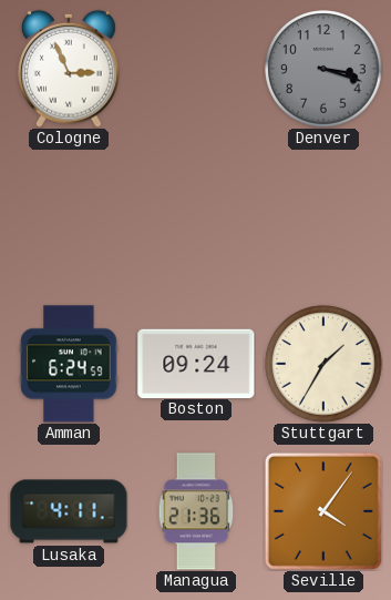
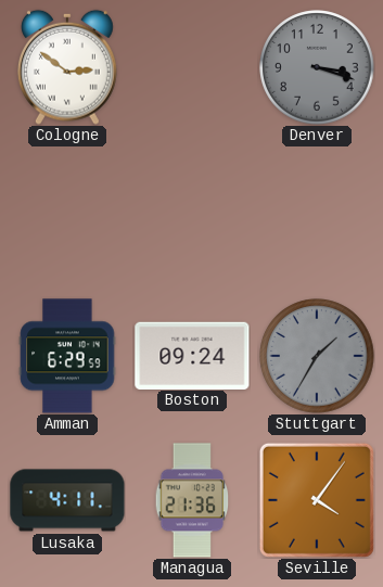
Cologne: 2:56 -> 2:51
Amman: 6:24 -> 6:29
Stuttgart dial: cream -> grey
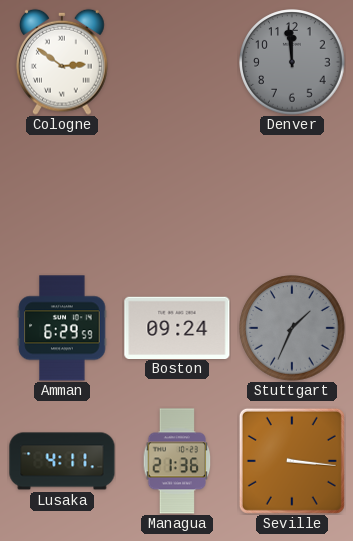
Denver: 3:18 -> 11:59
Stuttgart: 1:35 -> 1:34
Seville: 4:06 -> 3:16
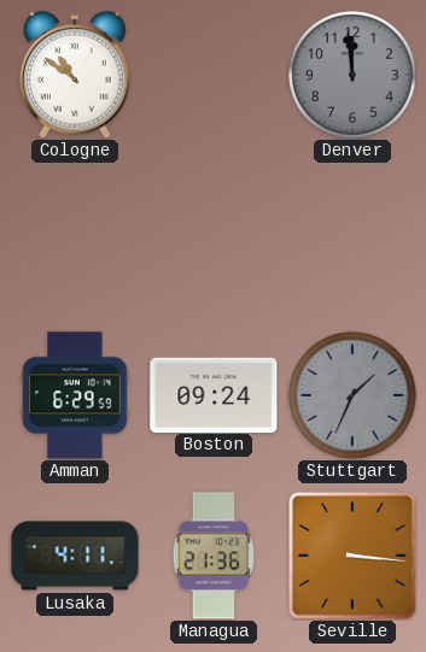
Cologne: 2:51 -> 10:51
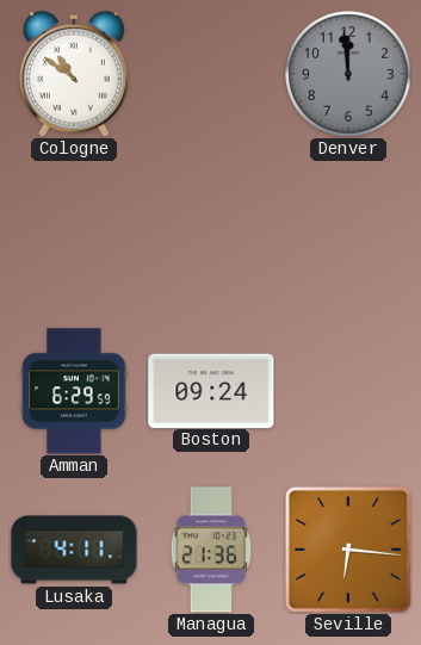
Stuttgart: 1:34 -> none
Seville: 3:16 -> 6:16
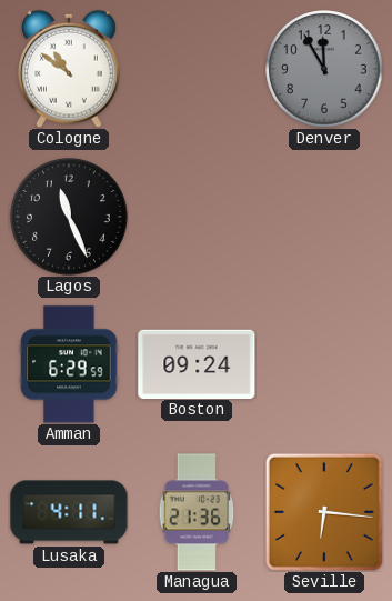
Denver: 11:59 -> 11:55
Lagos: none -> 11:26
